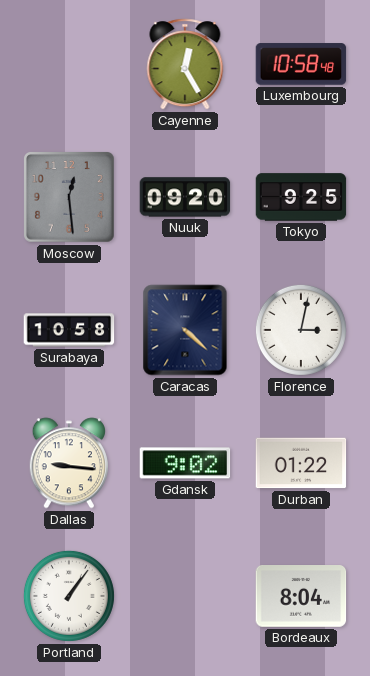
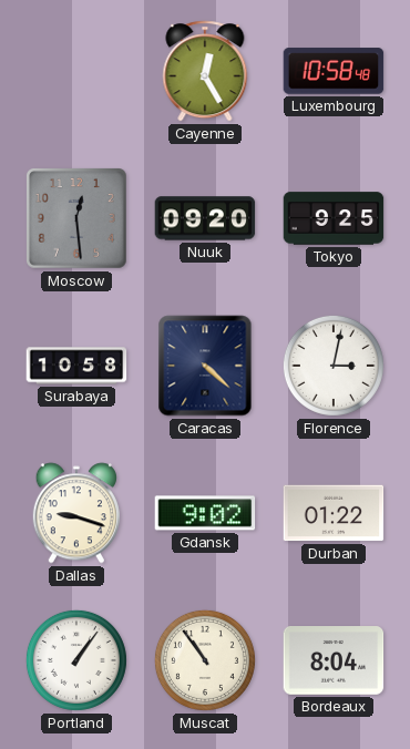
Dallas: 9:16 -> 9:18
Muscat: none -> 10:54
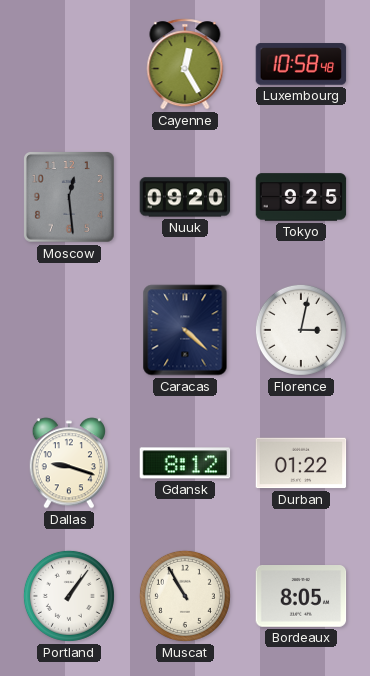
Surabaya: 10:58 -> none
Gdansk: 9:02 -> 8:12
Muscat: 10:54 -> 10:55
Bordeaux: 8:04 -> 8:05
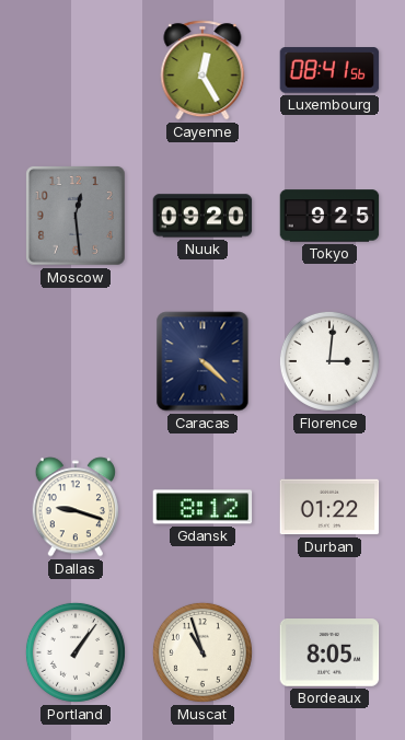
Luxembourg: 10:58 -> 08:41
Florence: 3:02 -> 3:01
Muscat: 10:55 -> 10:57
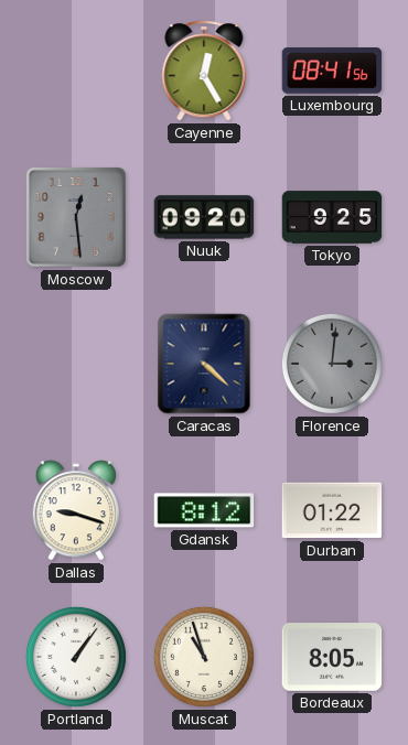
Florence dial: white -> grey
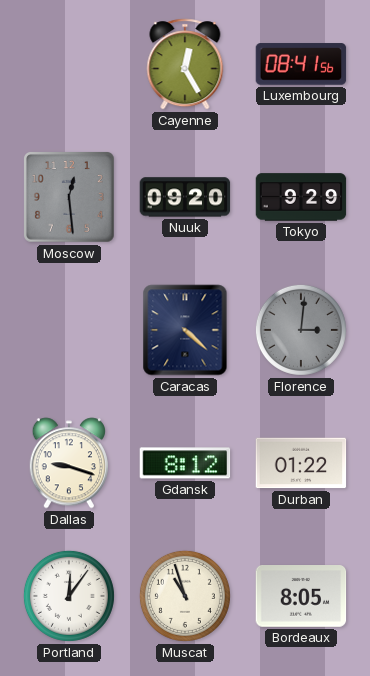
Tokyo: 9:25 -> 9:29
Portland: 1:06 -> 12:06
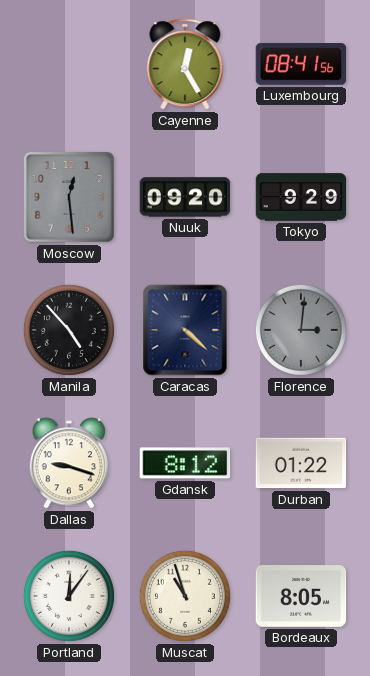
Manila: none -> 4:53
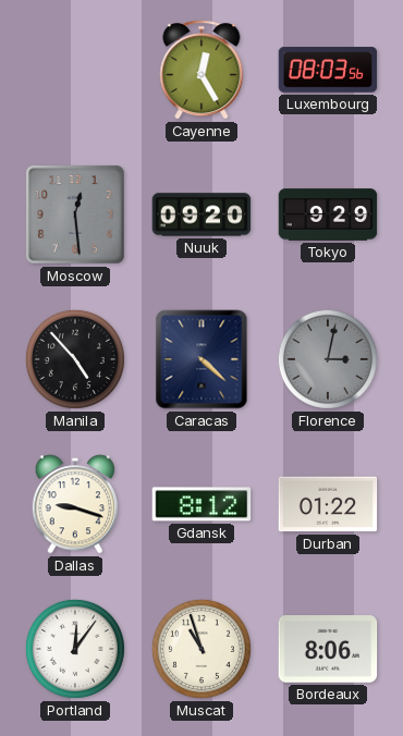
Luxembourg: 08:41 -> 08:03
Florence: 3:01 -> 3:02
Bordeaux: 8:05 -> 8:06
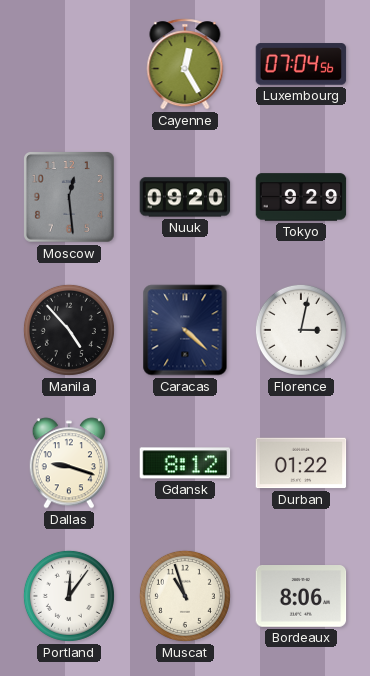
Luxembourg: 08:03 -> 07:04
Florence dial: grey -> white
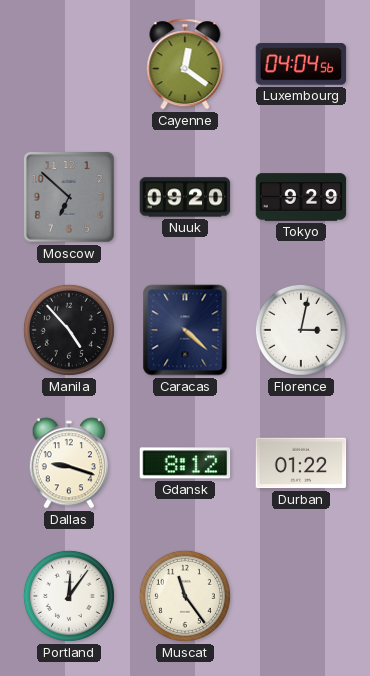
Cayenne: 12:25 -> 12:21
Luxembourg: 07:04 -> 04:04
Moscow: 12:29 -> 6:52
Muscat: 10:57 -> 11:24
Bordeaux: 8:06 -> none
